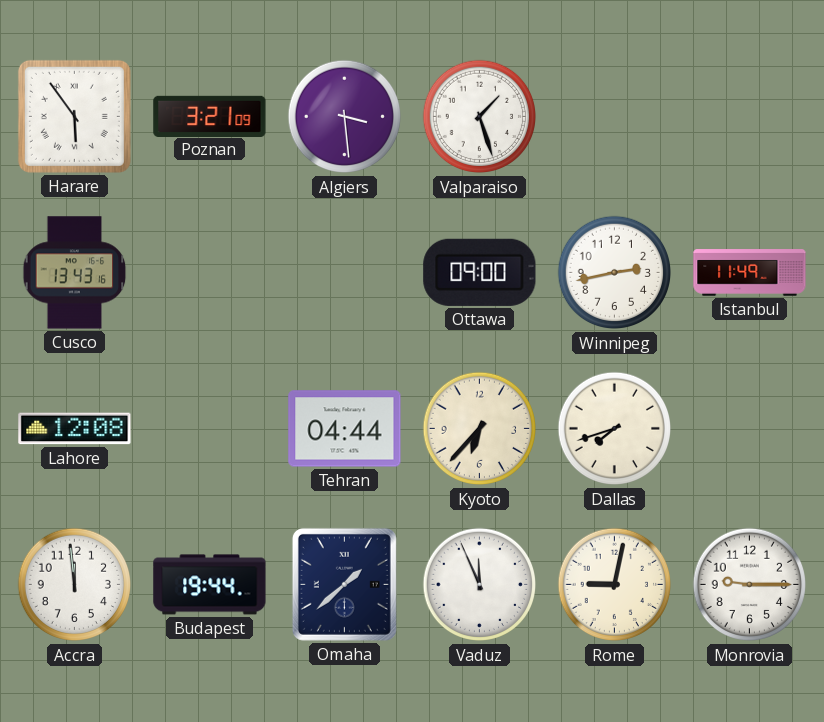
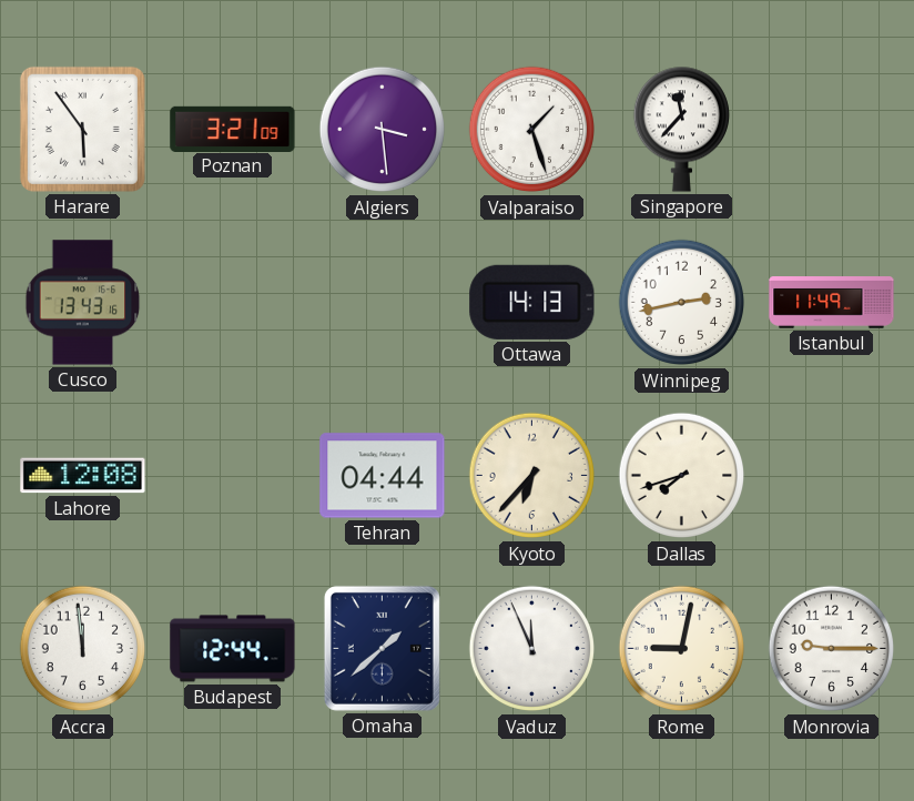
Singapore: none -> 11:37
Ottawa: 09:00 -> 14:13
Budapest: 19:44 -> 12:44
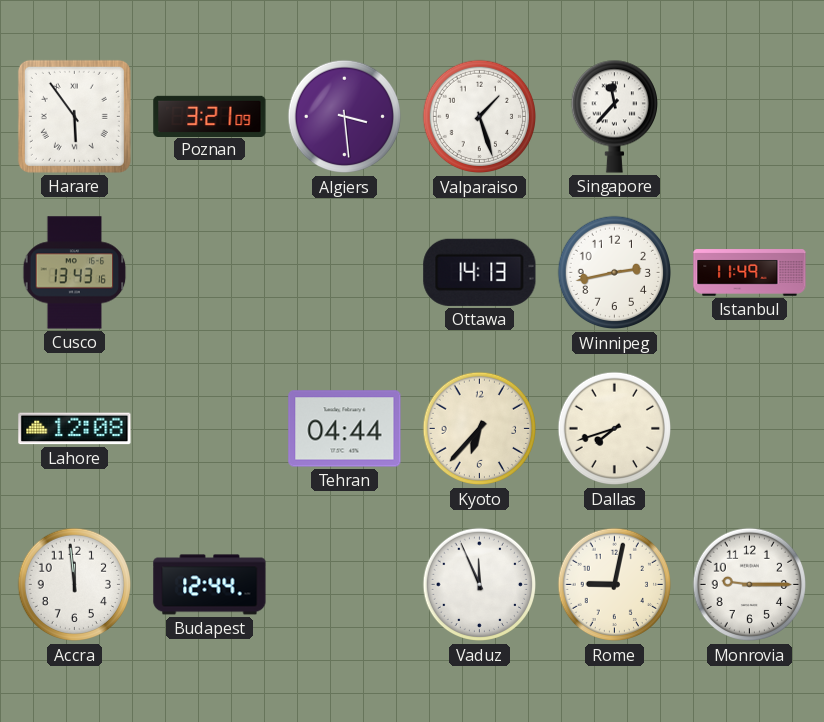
Omaha: 1:38 -> none
